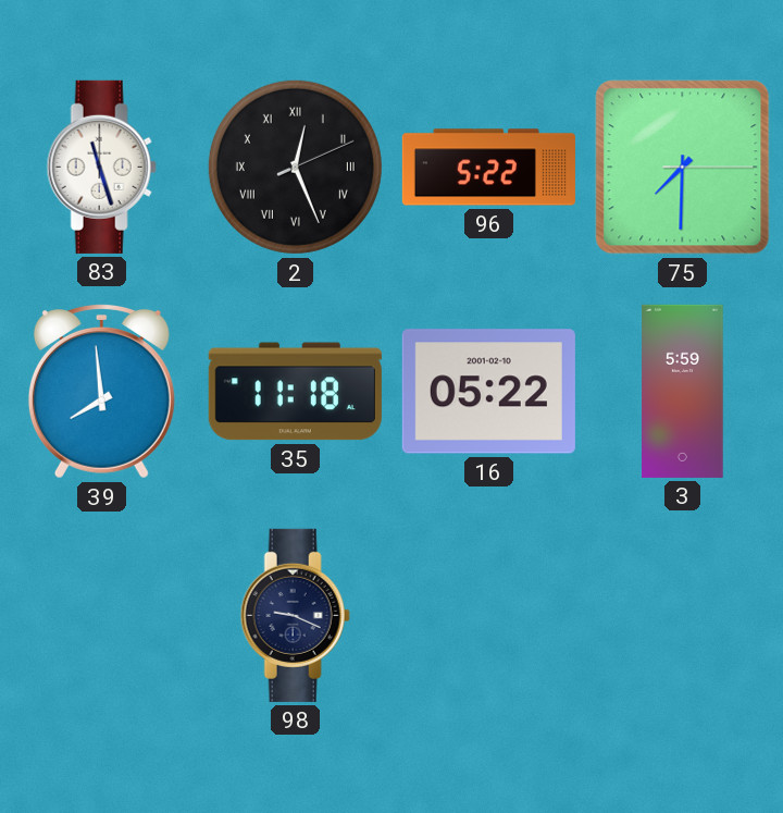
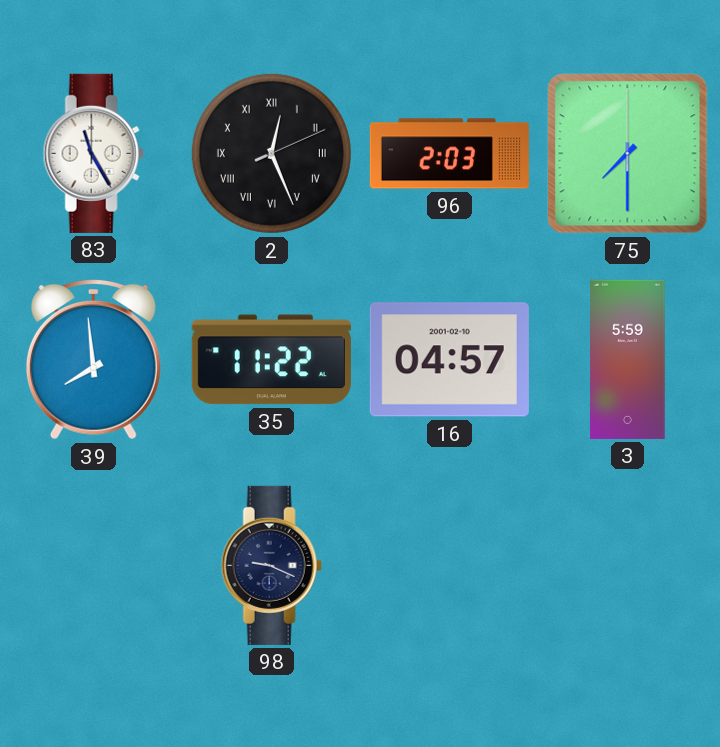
83: 11:27 -> 11:25
96: 5:22 -> 2:03
75: 7:30:15 -> 7:30:00
35: 11:18 -> 11:22
16: 05:22 -> 04:57
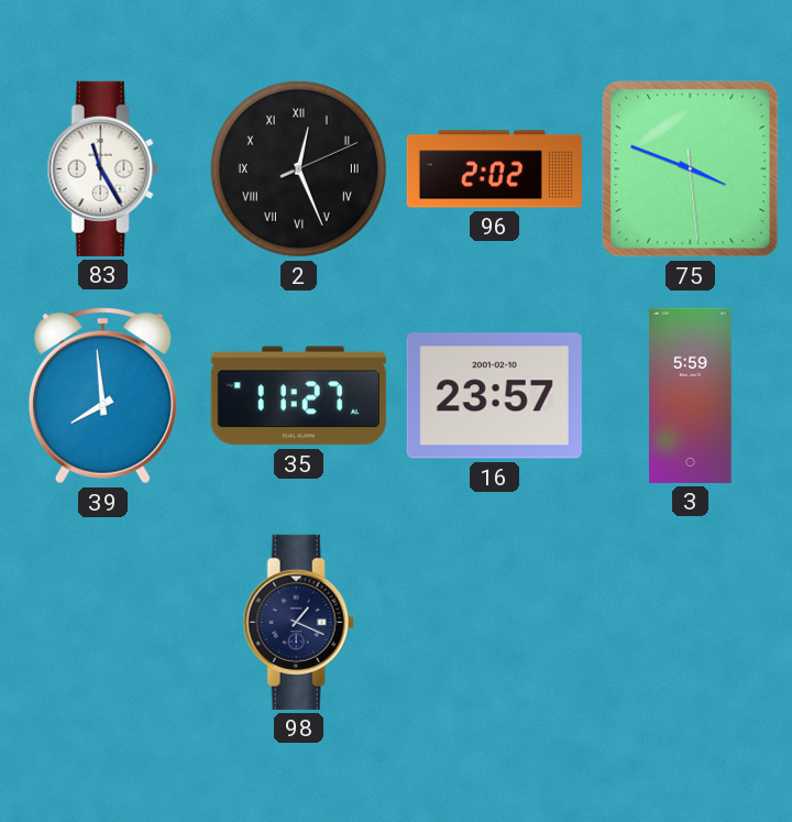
96: 2:03 -> 2:02
75: 7:30 -> 3:48
35: 11:22 -> 11:27
16: 04:57 -> 23:57
98: 9:19 -> 1:19
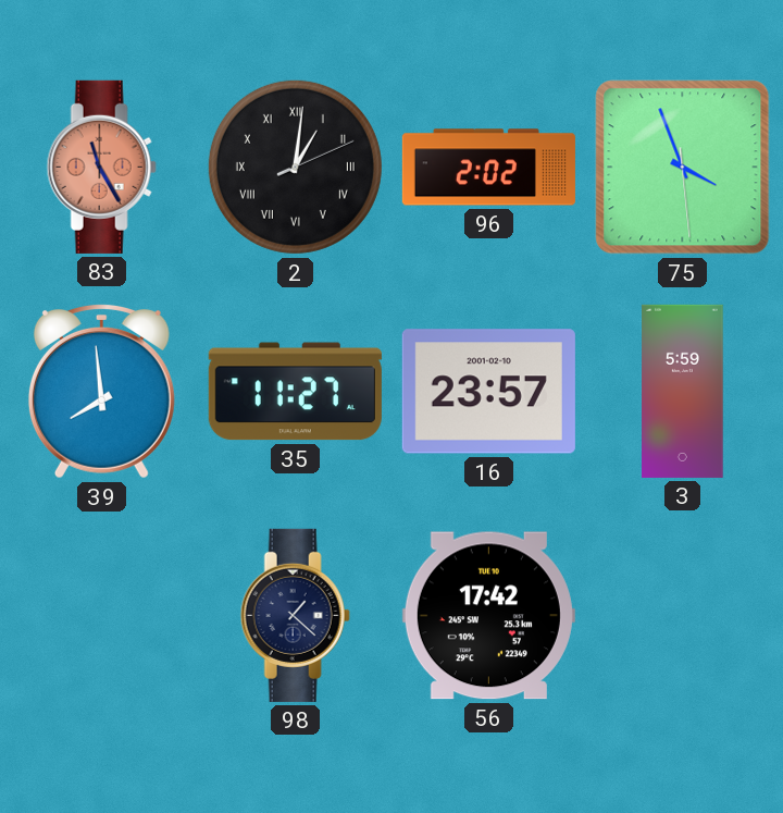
83 dial: white -> salmon
2: 12:26 -> 1:01
75: 3:48 -> 3:56
98: 1:19 -> 1:22
56: none -> 17:42
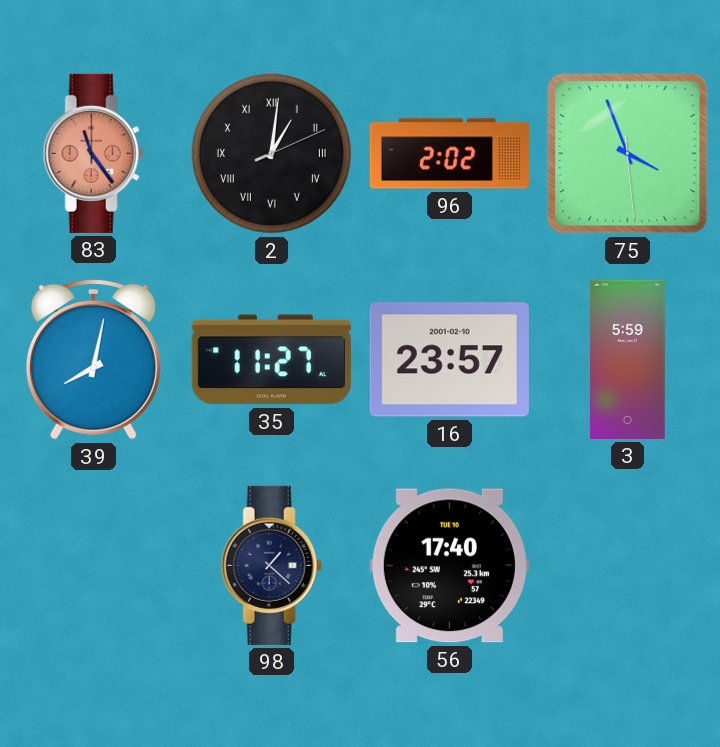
83: 11:25 -> 11:24
39: 7:59 -> 8:02
56: 17:42 -> 17:40
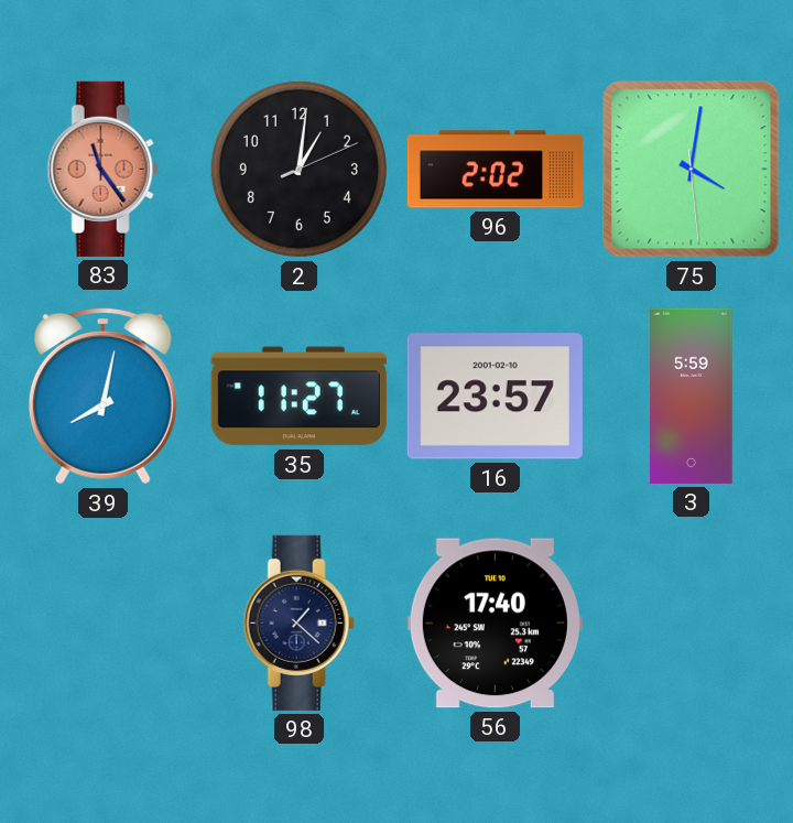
2 numerals: Roman -> Arabic
75: 3:56 -> 4:01
